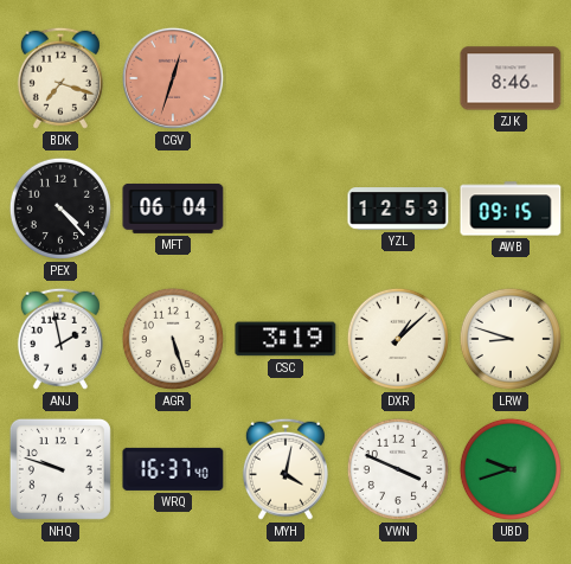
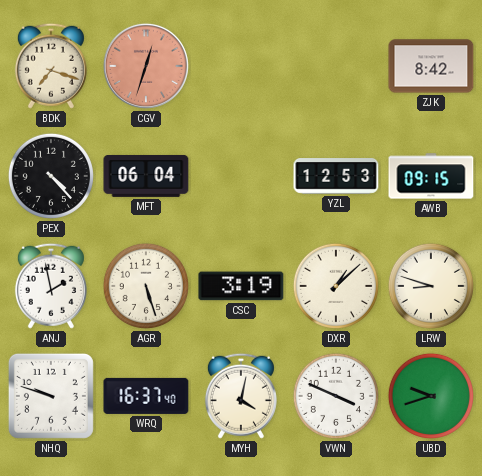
ZJK: 8:46 -> 8:42
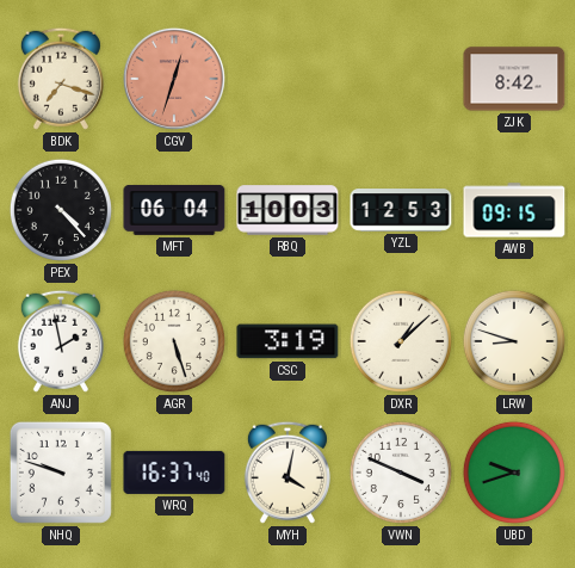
RBQ: none -> 10:03
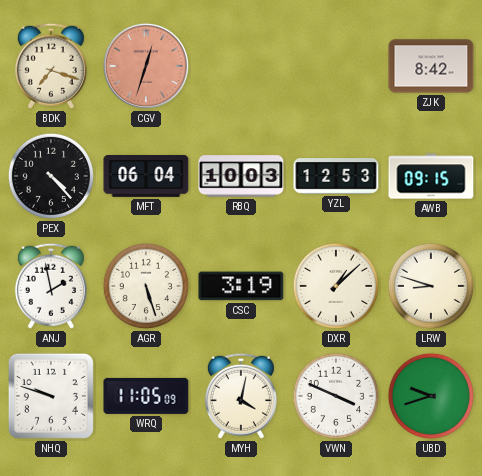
WRQ: 16:37 -> 11:05
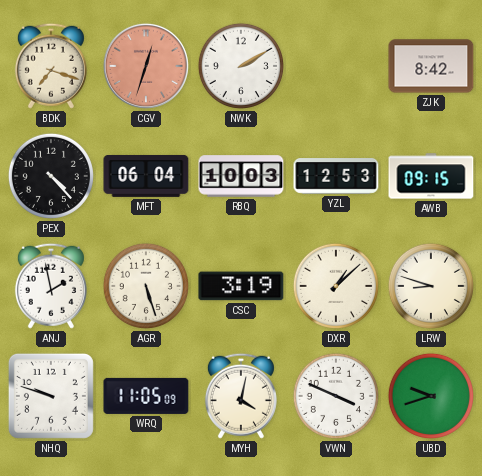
NWK: none -> 2:10
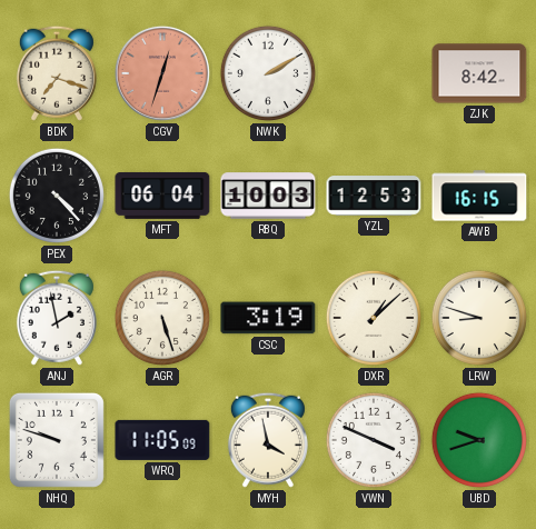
AWB: 09:15 -> 16:15
MYH: 4:02 -> 3:58
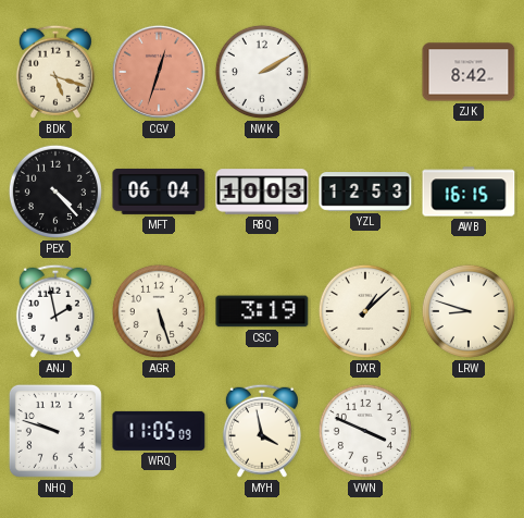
BDK: 7:18 -> 5:18
UBD: 9:42 -> none
